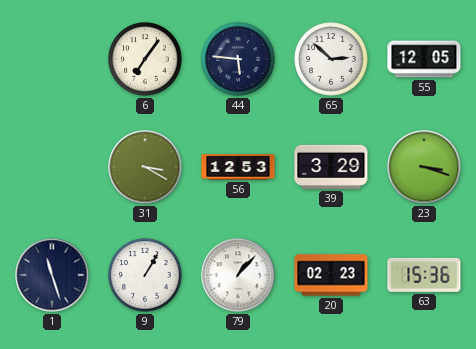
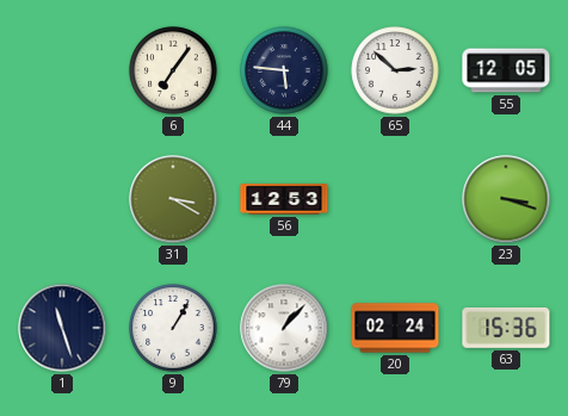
39: 3:29 -> none
20: 02:23 -> 02:24
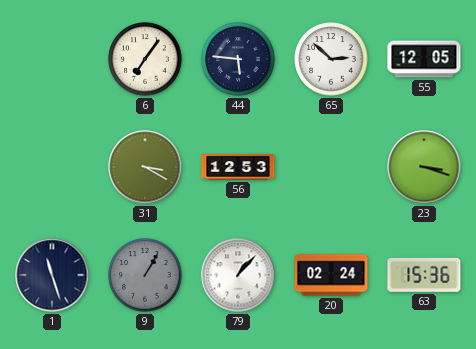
9 dial: white -> grey
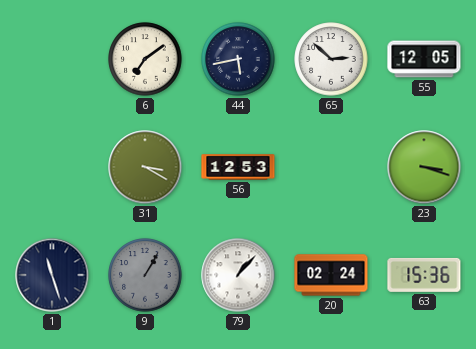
6: 7:06 -> 7:09
44: 5:46 -> 5:43
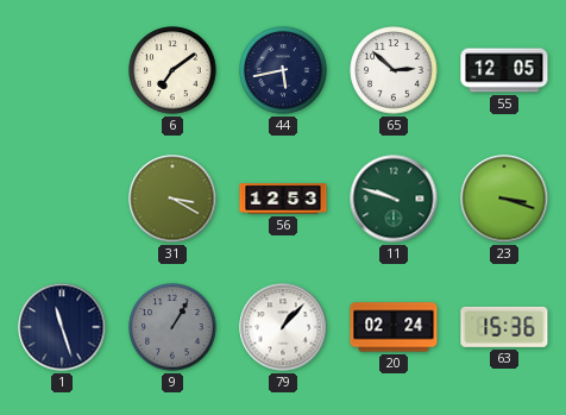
11: none -> 9:48
